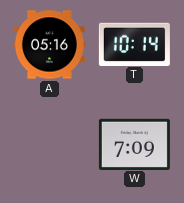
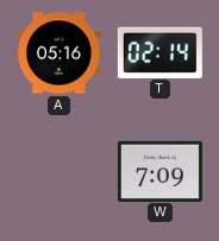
T: 10:14 -> 02:14
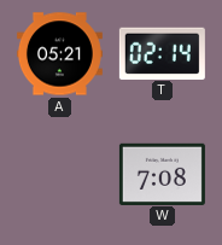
A: 05:16 -> 05:21
W: 7:09 -> 7:08
